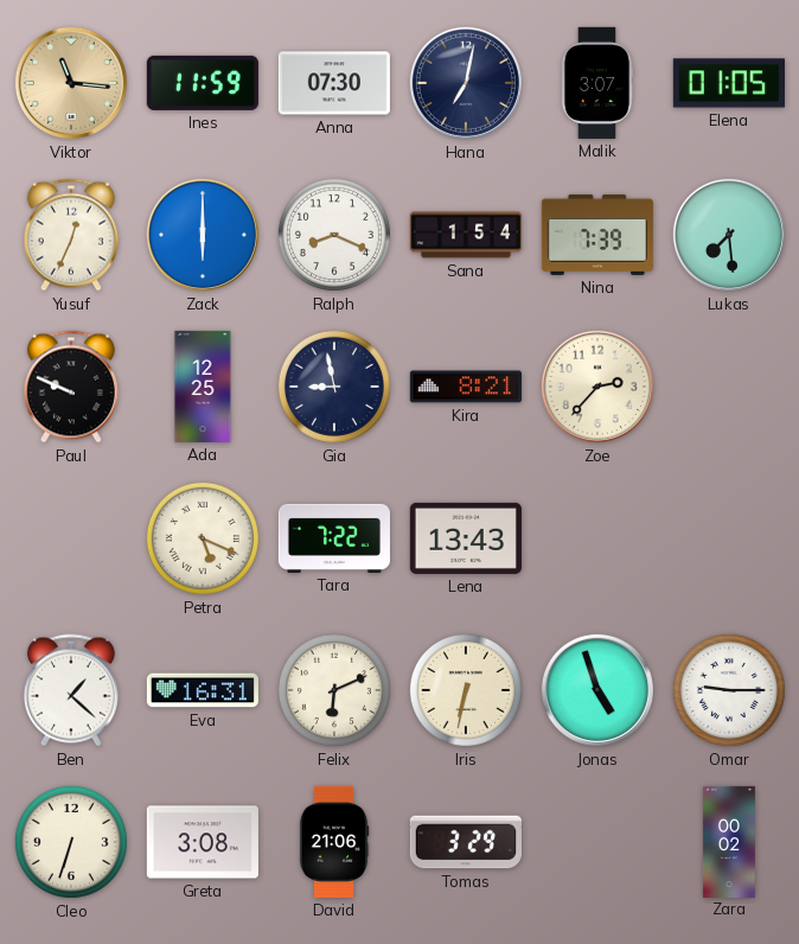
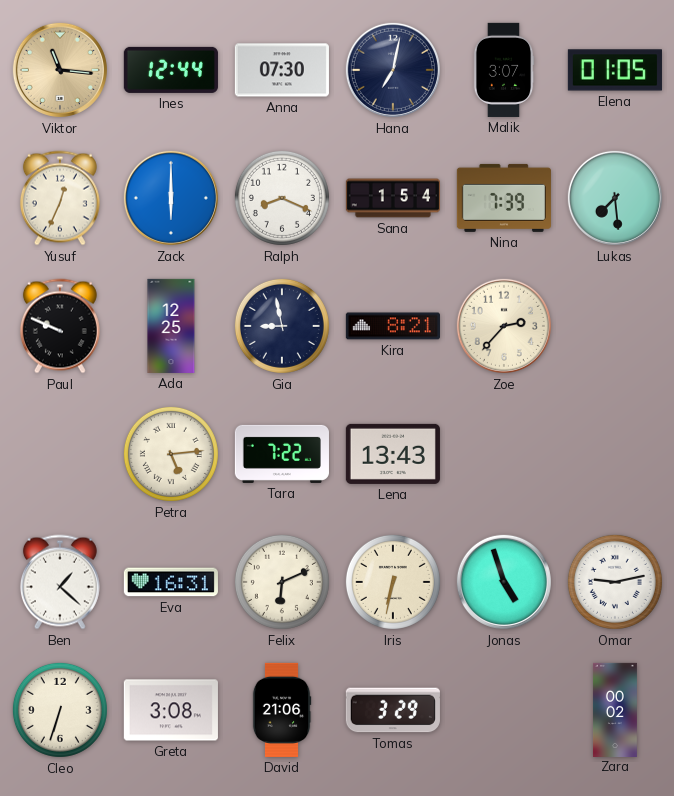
Ines: 11:59 -> 12:44
Petra: 5:19 -> 5:14
Omar: 9:15 -> 9:13
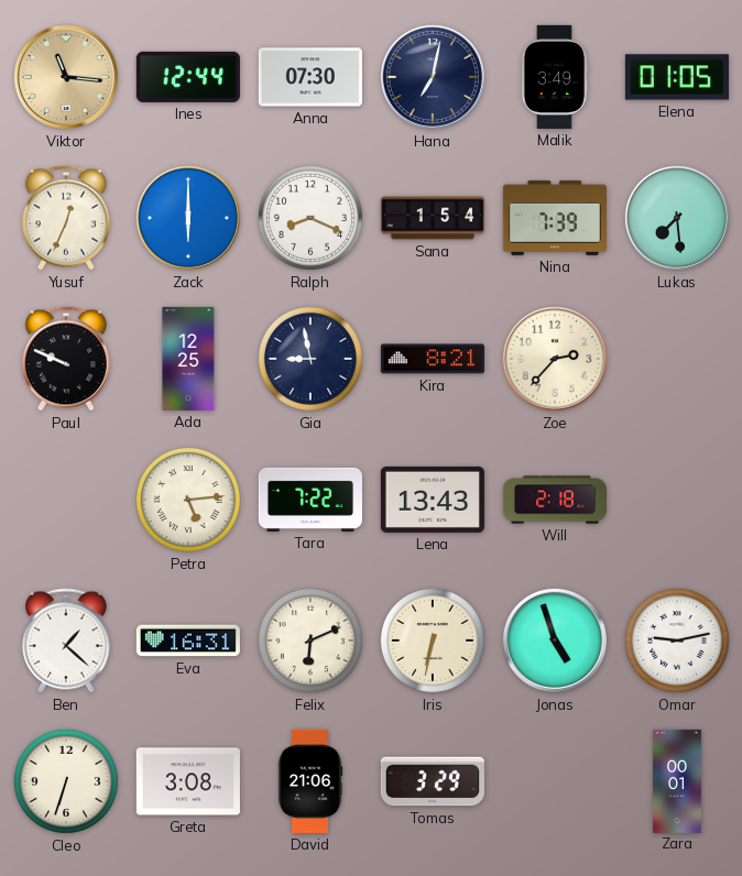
Malik: 3:07 -> 3:49
Will: none -> 2:18
Zara: 00:02 -> 00:01
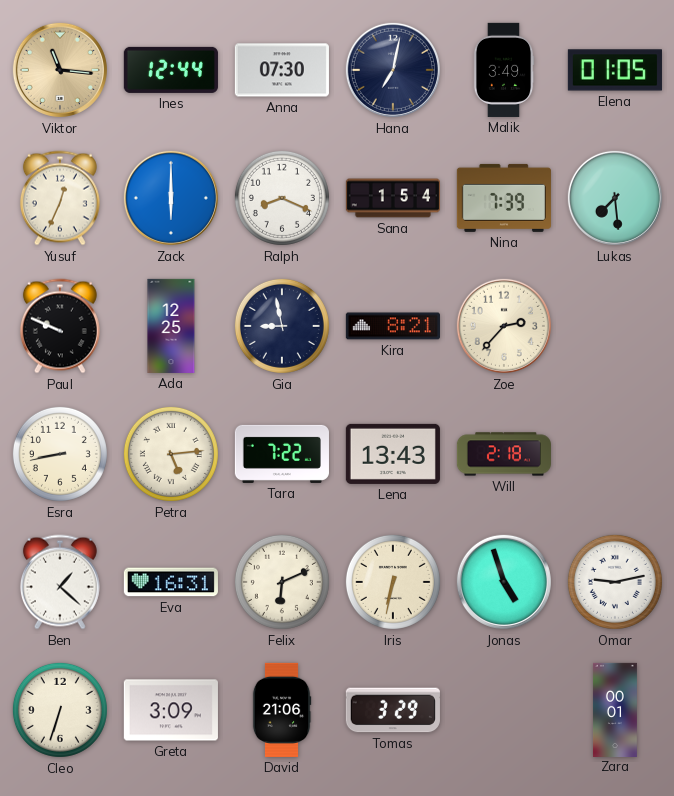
Esra: none -> 8:43
Greta: 3:08 -> 3:09
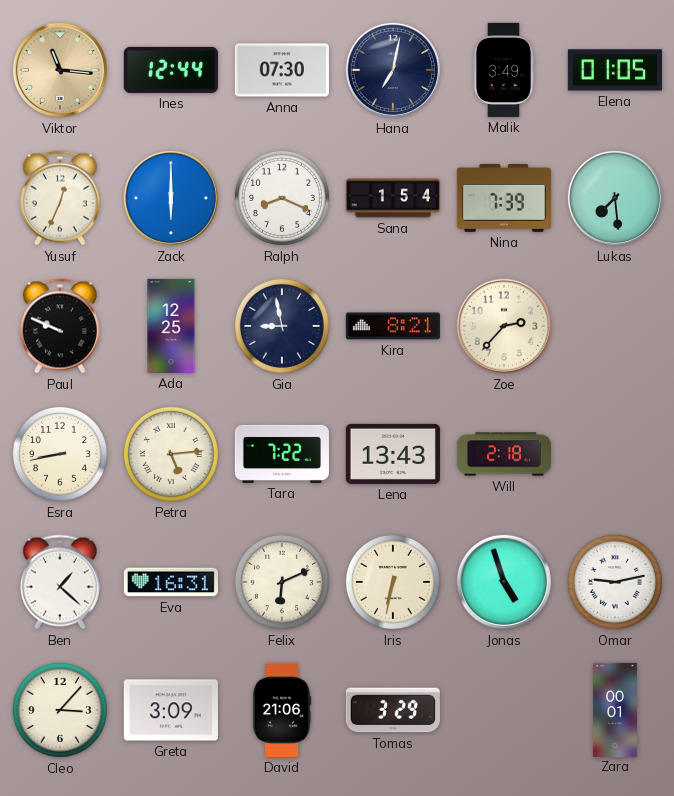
Cleo: 6:33 -> 3:07
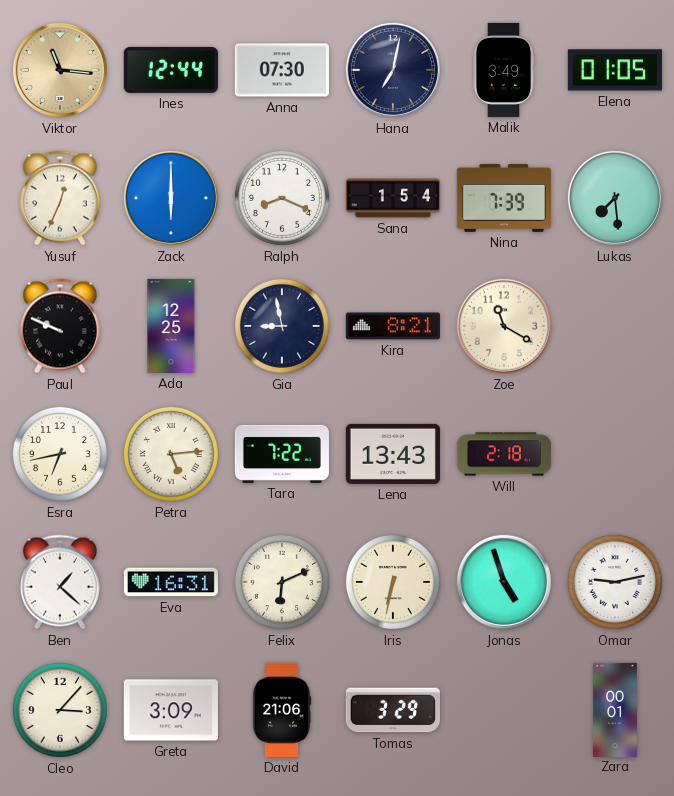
Zoe: 2:37 -> 11:20
Esra: 8:43 -> 6:43
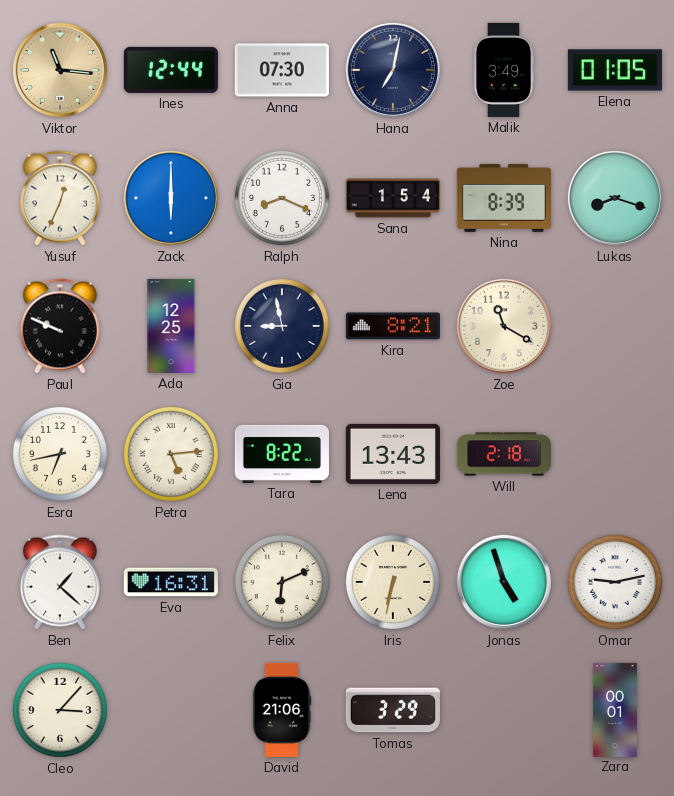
Nina: 7:39 -> 8:39
Lukas: 7:29 -> 8:18
Tara: 7:22 -> 8:22
Greta: 3:09 -> none
